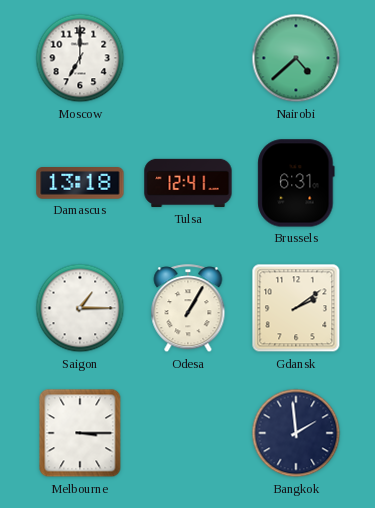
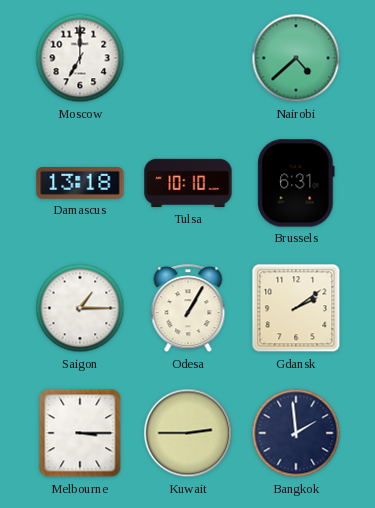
Tulsa: 12:41 -> 10:10
Kuwait: none -> 2:45
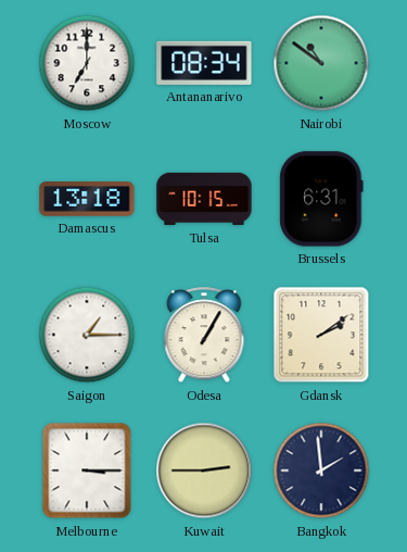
Antananarivo: none -> 08:34
Nairobi: 4:38 -> 10:51
Tulsa: 10:10 -> 10:15
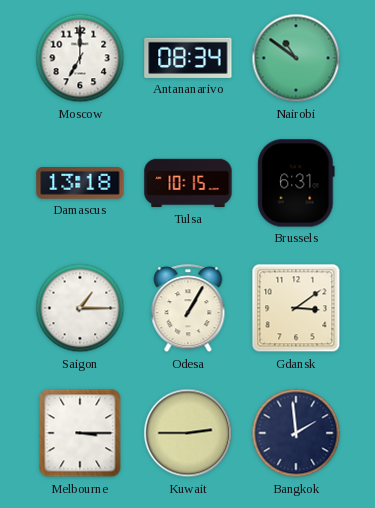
Gdansk: 2:09 -> 3:09
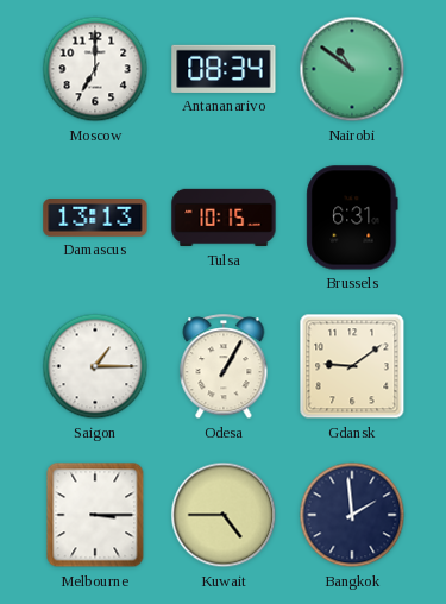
Damascus: 13:18 -> 13:13
Gdansk: 3:09 -> 9:09
Kuwait: 2:45 -> 4:45
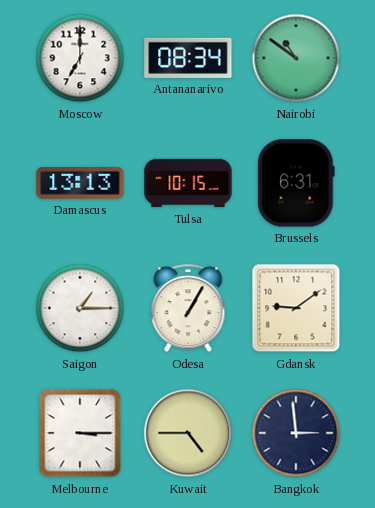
Bangkok: 1:59 -> 2:59
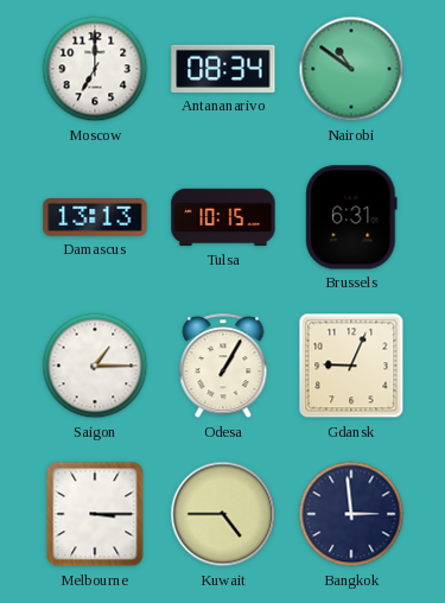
Gdansk: 9:09 -> 9:04
